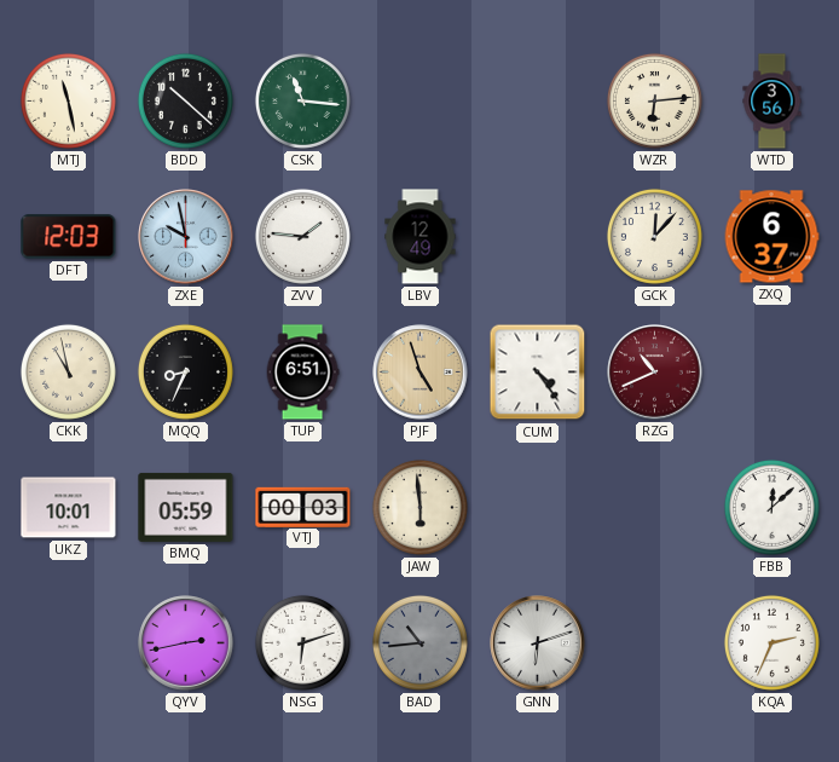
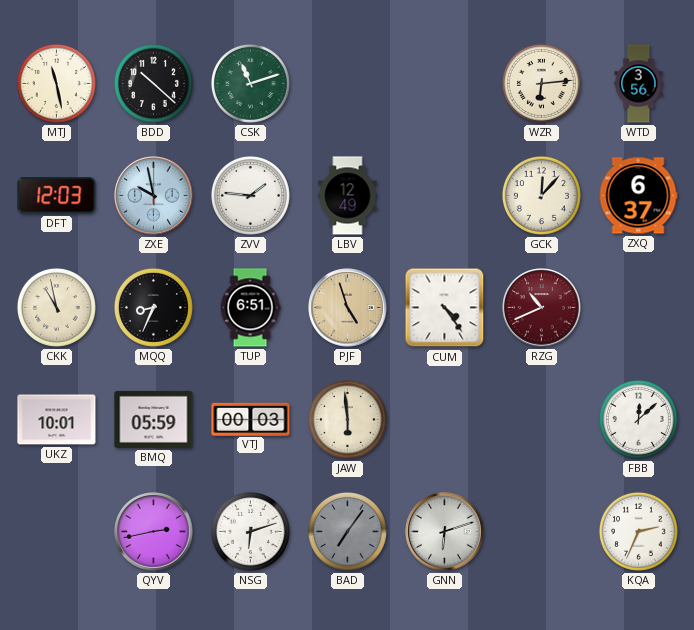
CSK: 11:16 -> 11:12
BAD: 10:44 -> 7:06
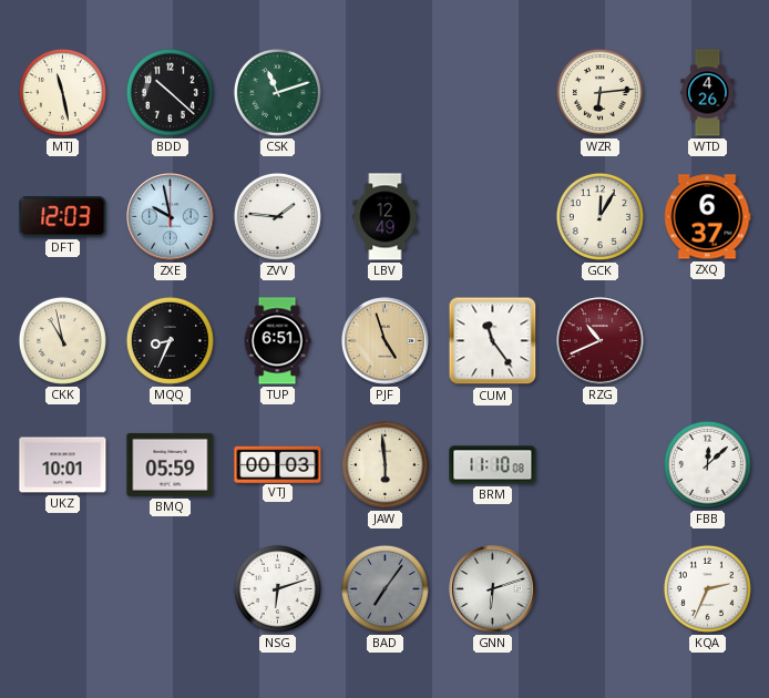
WTD: 3:56 -> 4:26
GCK: 12:07 -> 12:05
CUM: 4:24 -> 11:24
BRM: none -> 11:10
QYV: 2:43 -> none
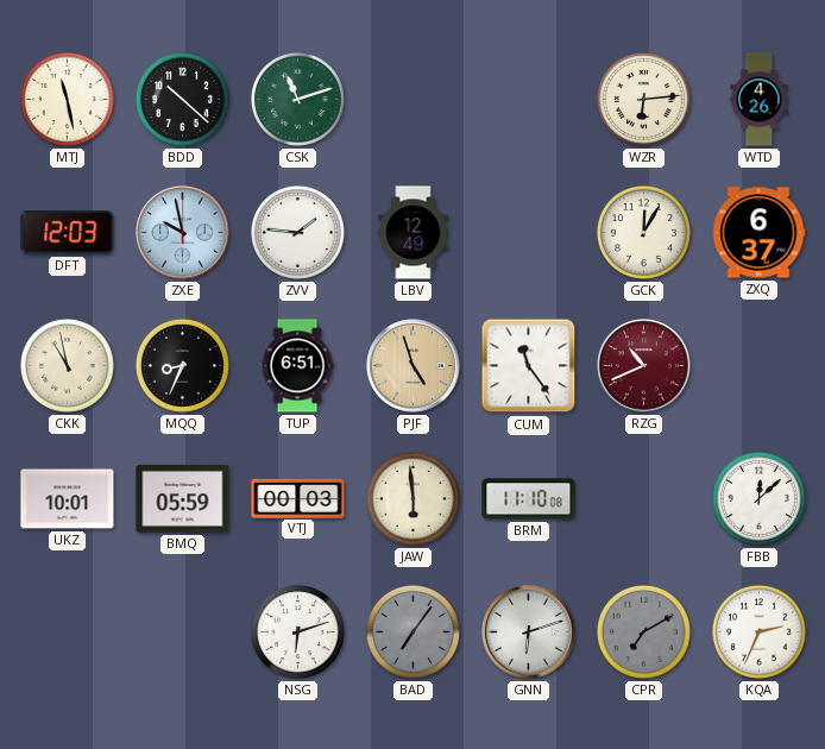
CPR: none -> 7:10
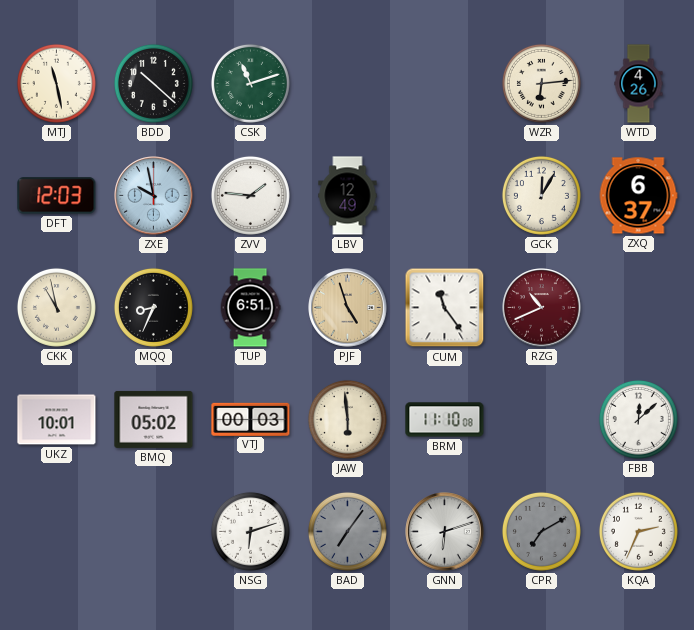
BMQ: 05:59 -> 05:02
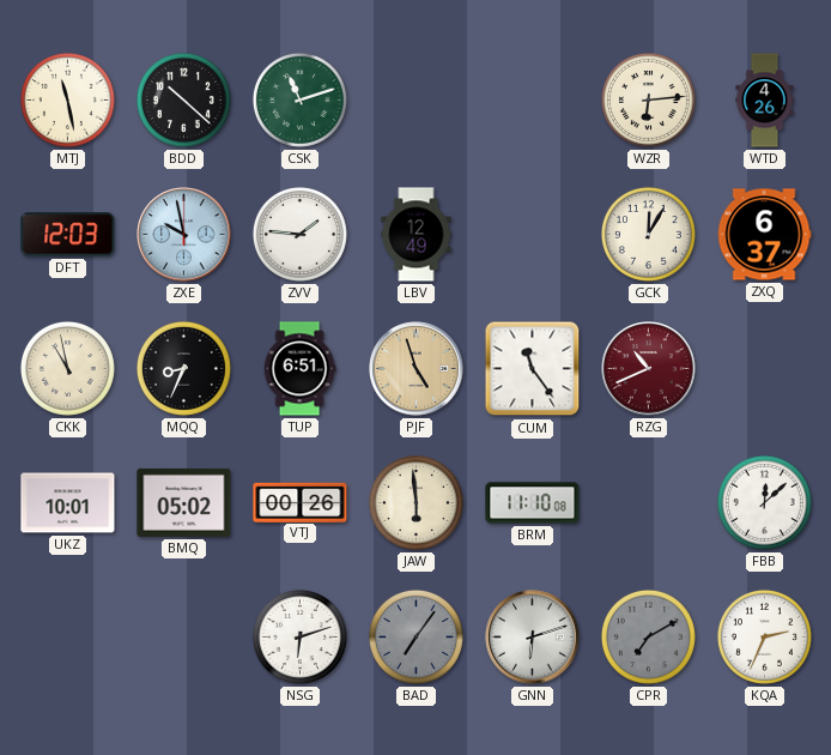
VTJ: 00:03 -> 00:26
